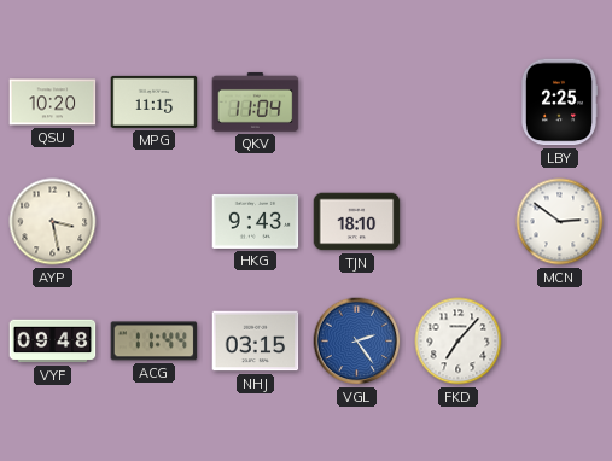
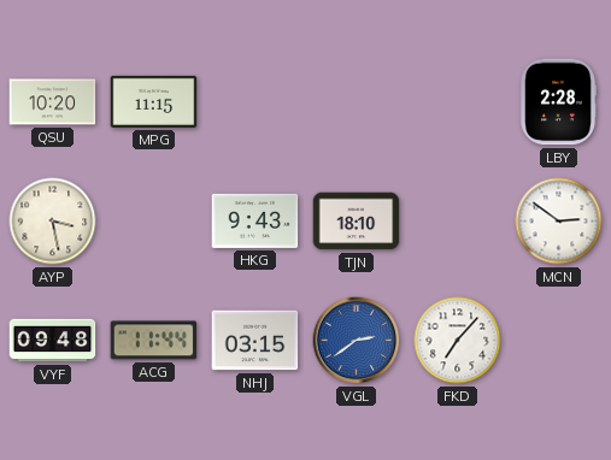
QKV: 11:04 -> none
LBY: 2:25 -> 2:28
VGL: 2:24 -> 2:39
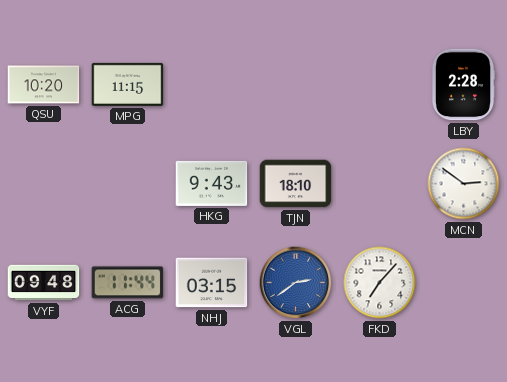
AYP: 3:28 -> none
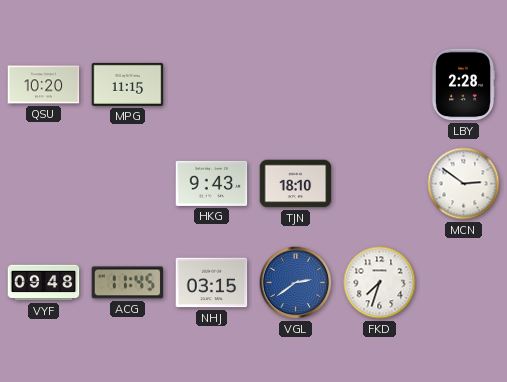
ACG: 11:44 -> 11:45
FKD: 7:07 -> 7:33
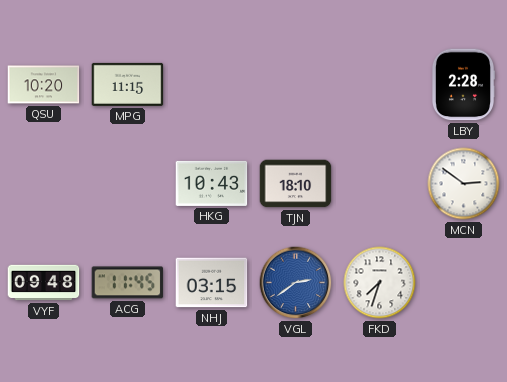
HKG: 9:43 -> 10:43
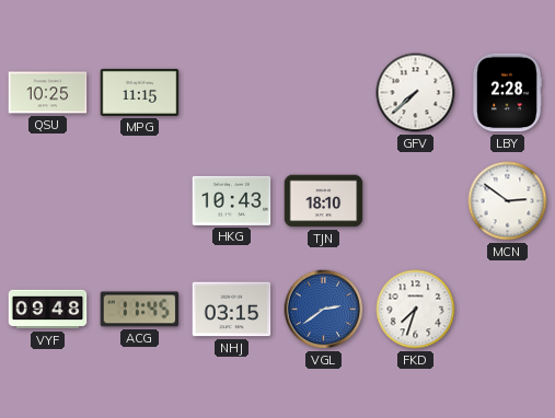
QSU: 10:20 -> 10:25
GFV: none -> 7:38
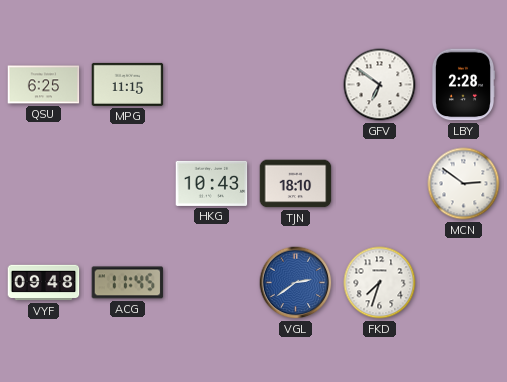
QSU: 10:25 -> 6:25
GFV: 7:38 -> 6:51
NHJ: 03:15 -> none
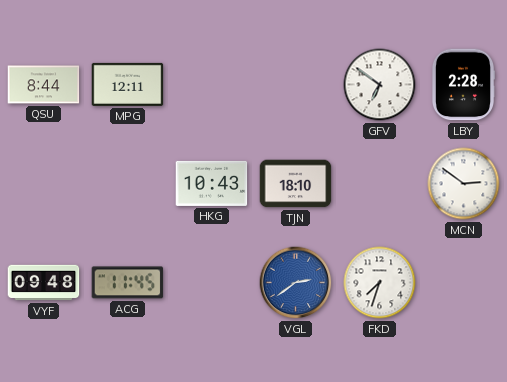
QSU: 6:25 -> 8:44
MPG: 11:15 -> 12:11
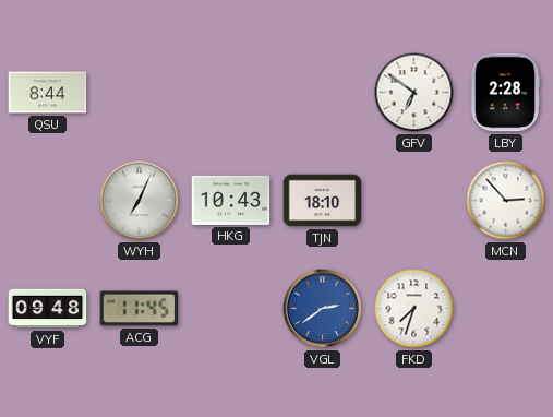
MPG: 12:11 -> none
WYH: none -> 7:04
MCN: 2:51 -> 2:53
